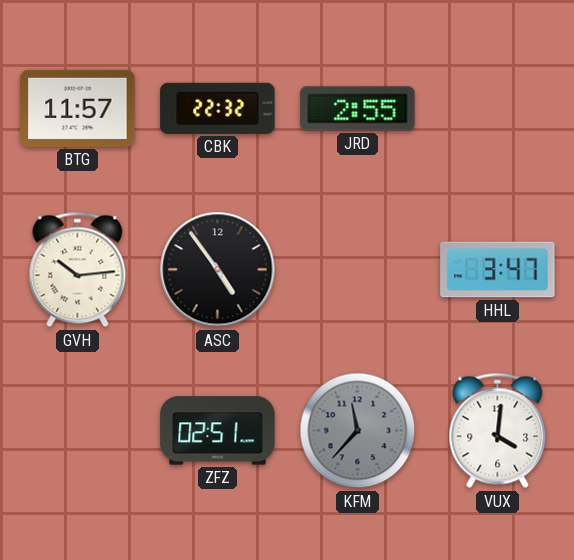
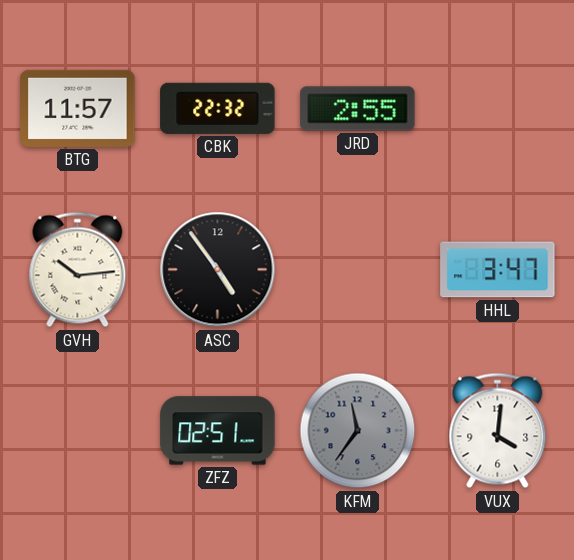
KFM: 11:37 -> 11:36
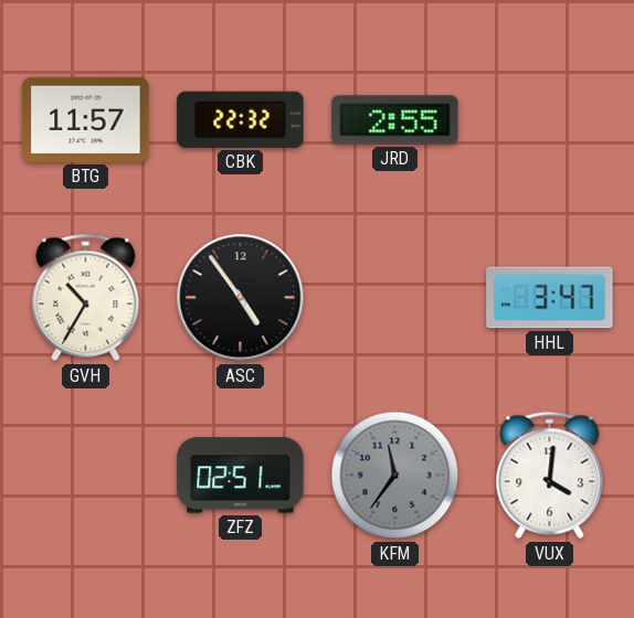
GVH: 10:14 -> 10:35
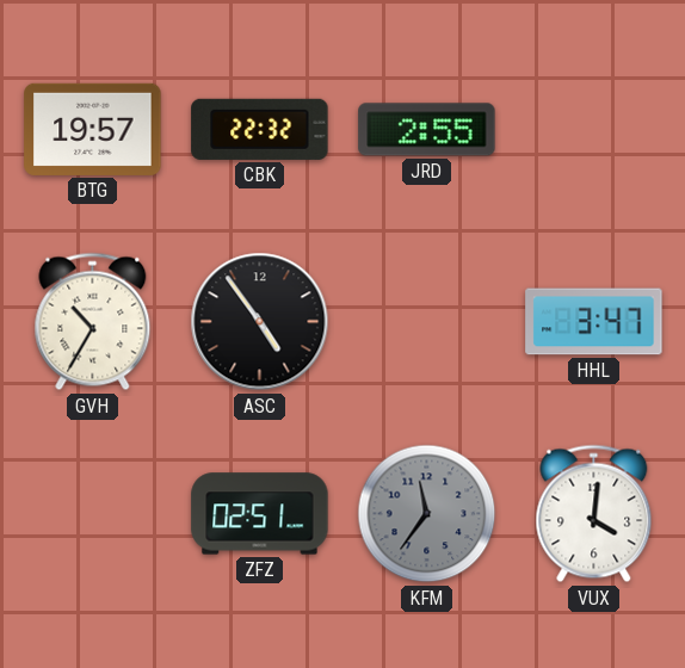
BTG: 11:57 -> 19:57
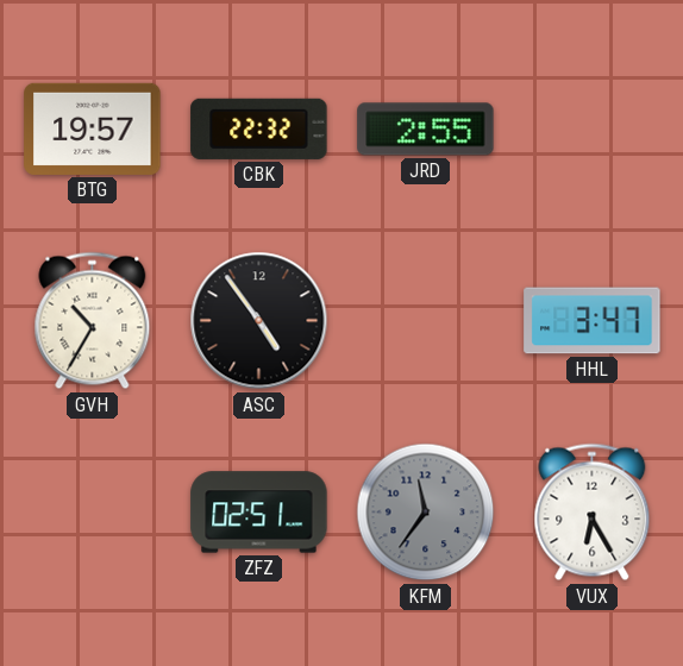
VUX: 4:01 -> 6:25
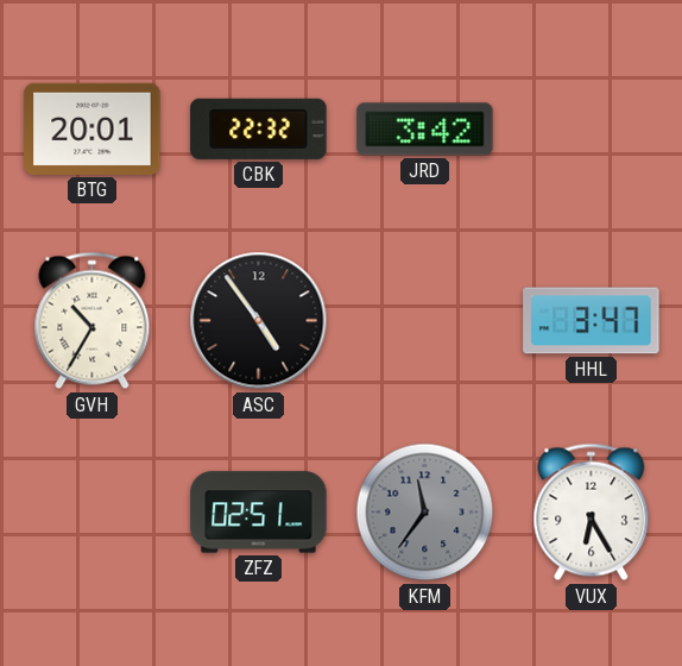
BTG: 19:57 -> 20:01
JRD: 2:55 -> 3:42
